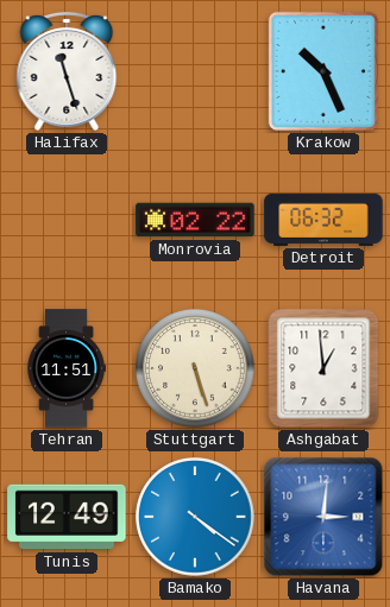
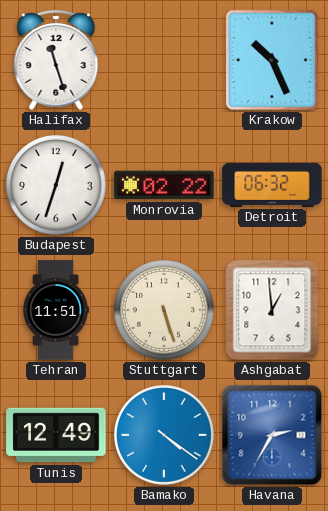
Budapest: none -> 12:33
Havana: 3:01 -> 2:35
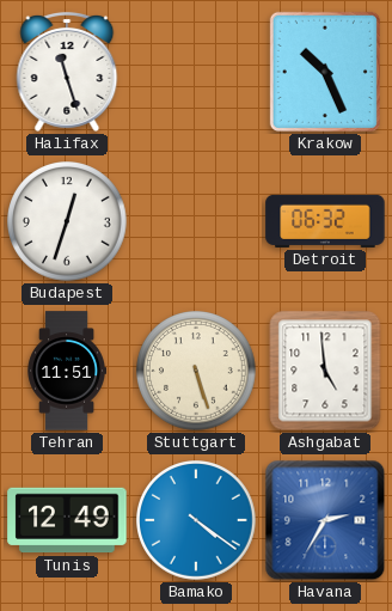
Monrovia: 02:22 -> none
Ashgabat: 12:59 -> 4:59
